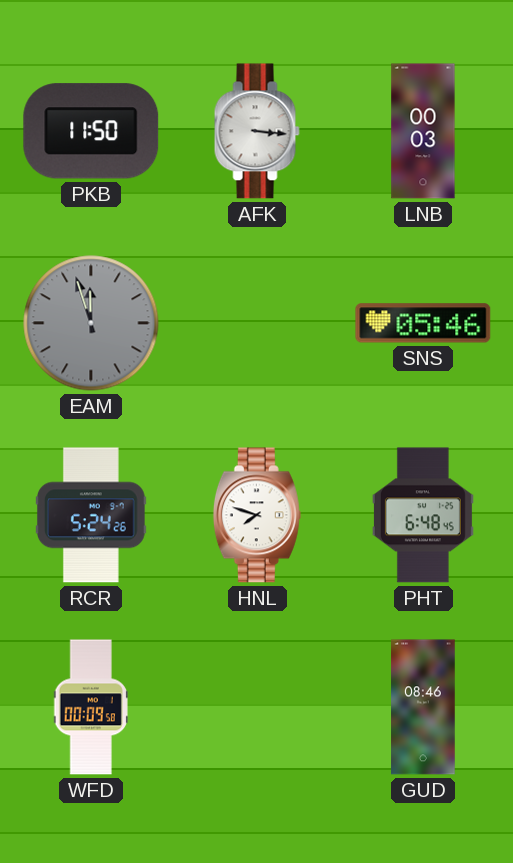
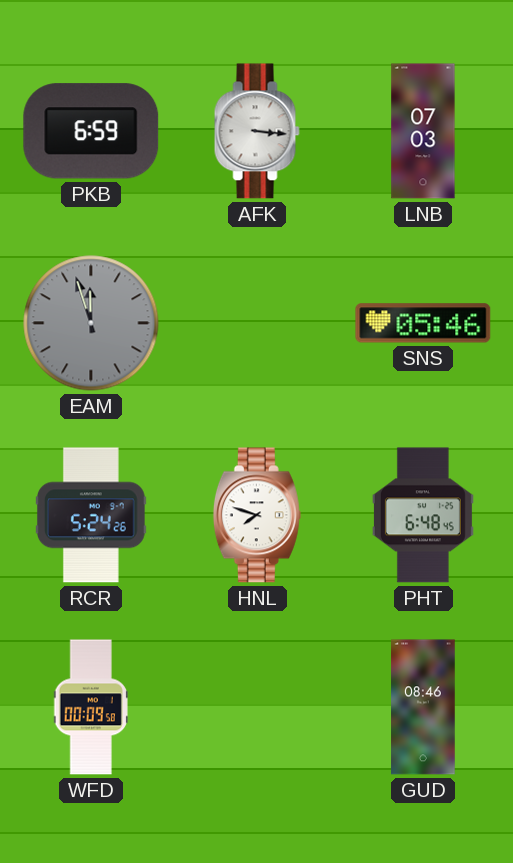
PKB: 11:50 -> 6:59
LNB: 00:03 -> 07:03
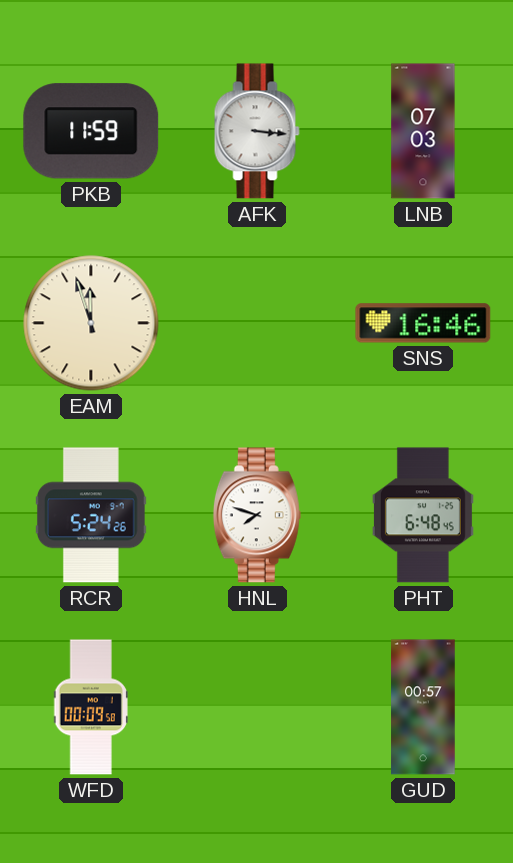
PKB: 6:59 -> 11:59
EAM dial: grey -> cream
SNS: 05:46 -> 16:46
GUD: 08:46 -> 00:57
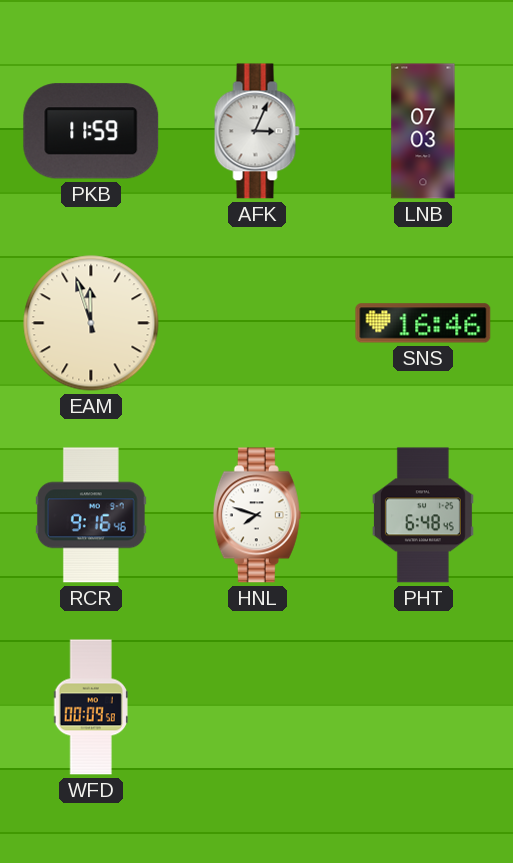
AFK: 3:16 -> 3:04
RCR: 5:24 -> 9:16
GUD: 00:57 -> none
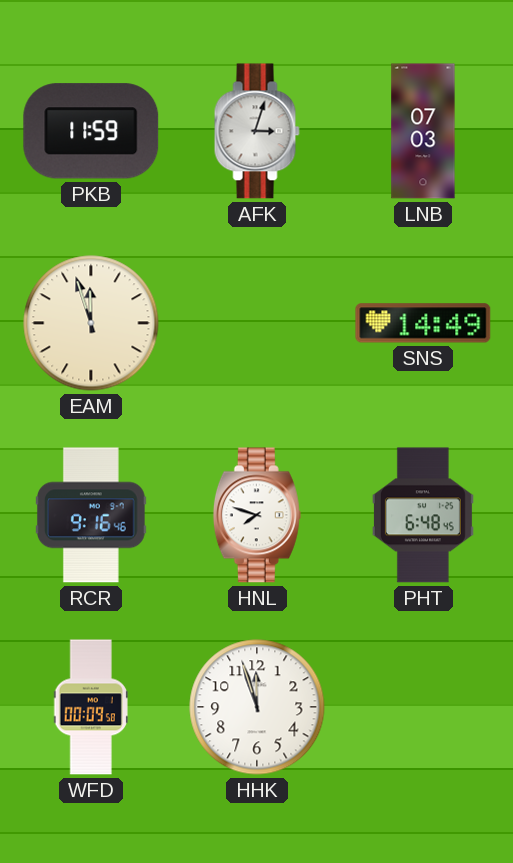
AFK: 3:04 -> 3:03
SNS: 16:46 -> 14:49
HHK: none -> 11:57
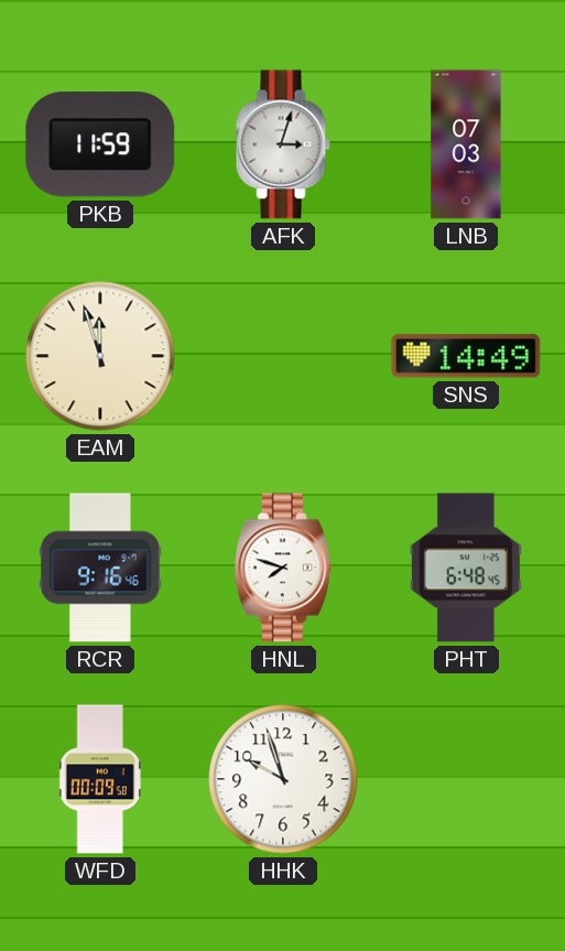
HHK: 11:57 -> 9:57
